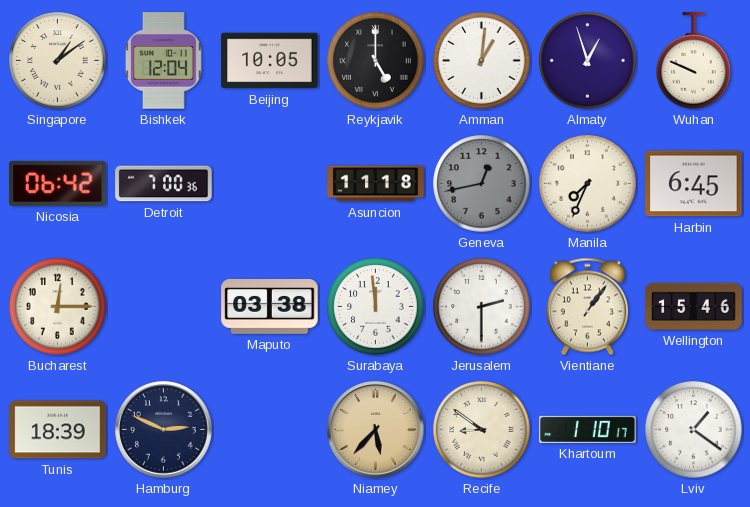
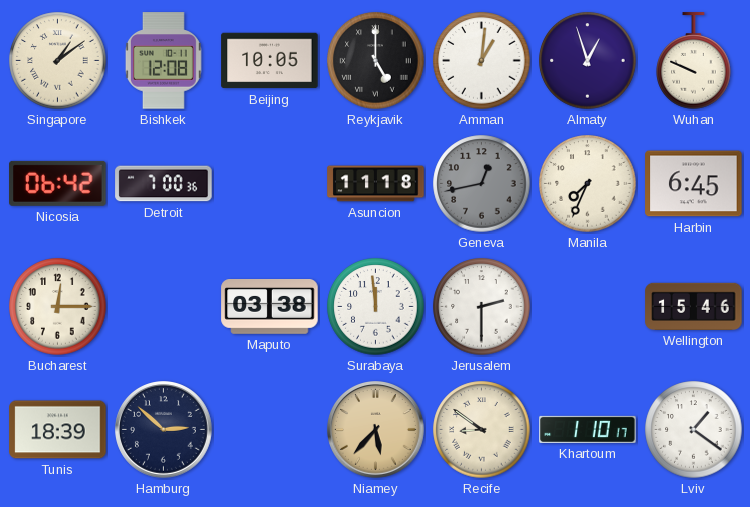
Bishkek: 12:04 -> 12:08
Vientiane: 1:06 -> none
Hamburg: 2:49 -> 2:52
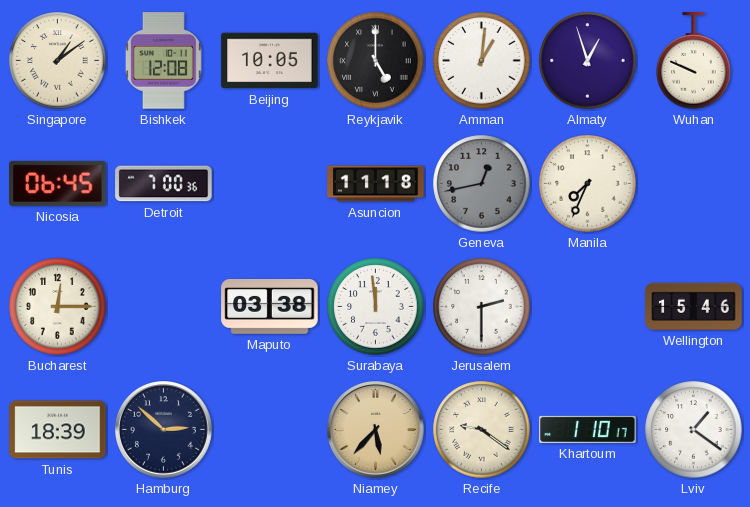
Nicosia: 06:42 -> 06:45
Harbin: 6:45 -> none
Recife: 8:51 -> 9:21
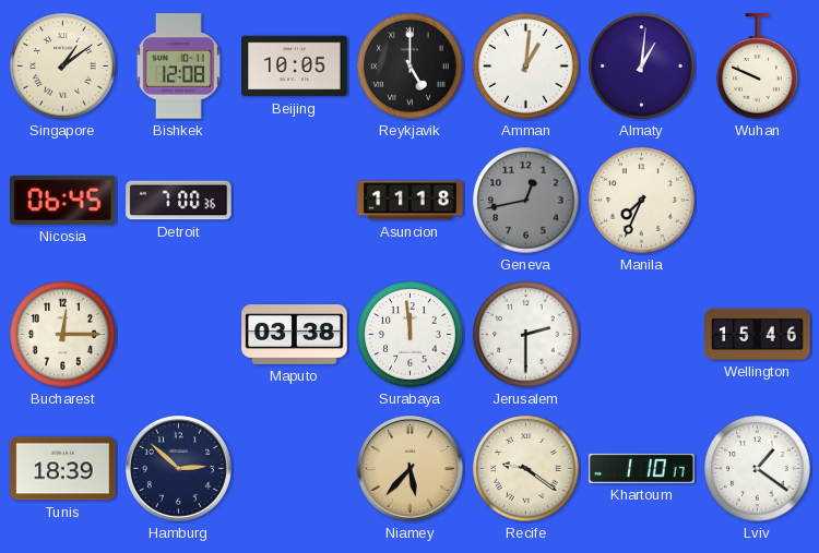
Almaty: 12:57 -> 1:01
